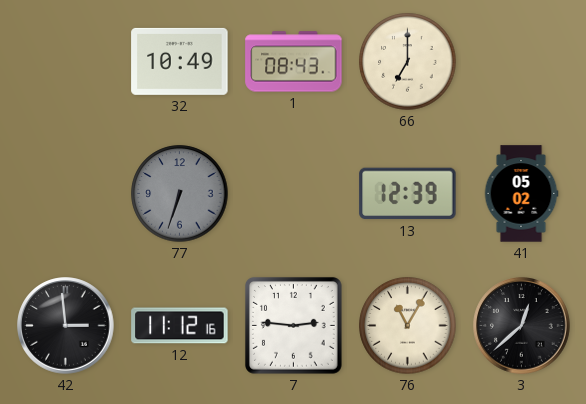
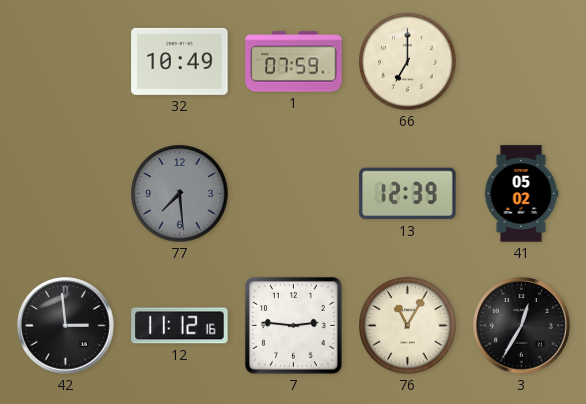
1: 08:43 -> 07:59
77: 6:33 -> 7:29
3: 12:38 -> 12:35
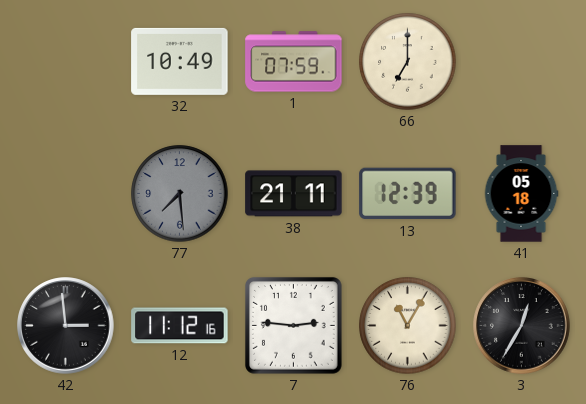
38: none -> 21:11
41: 05:02 -> 05:18
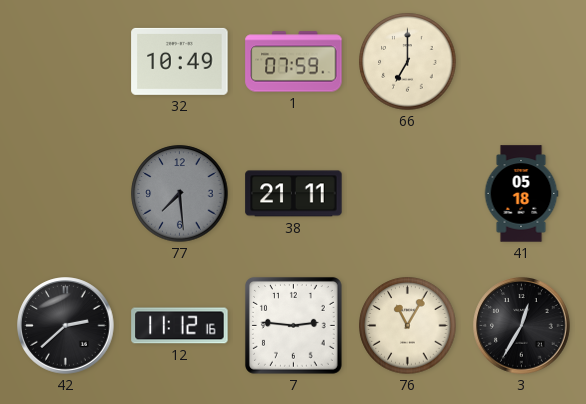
13: 12:39 -> none
42: 2:59 -> 2:38
